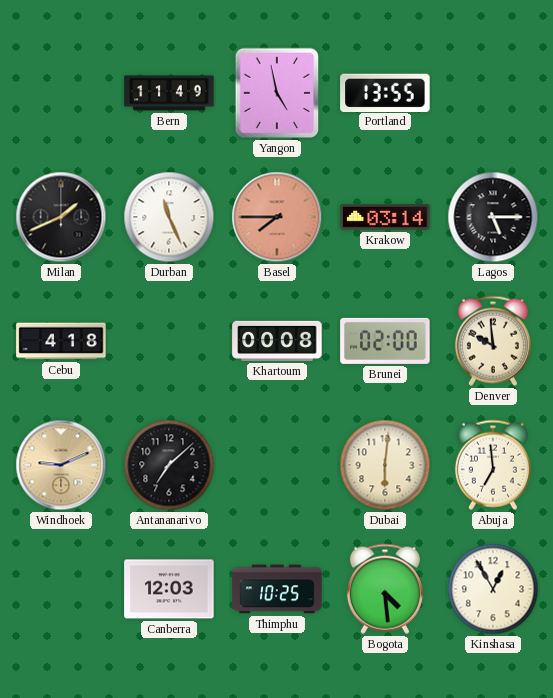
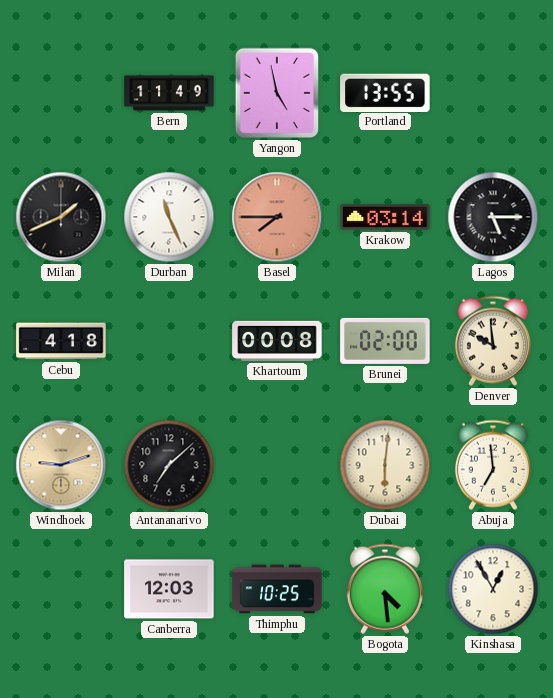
Windhoek: 9:11 -> 9:12
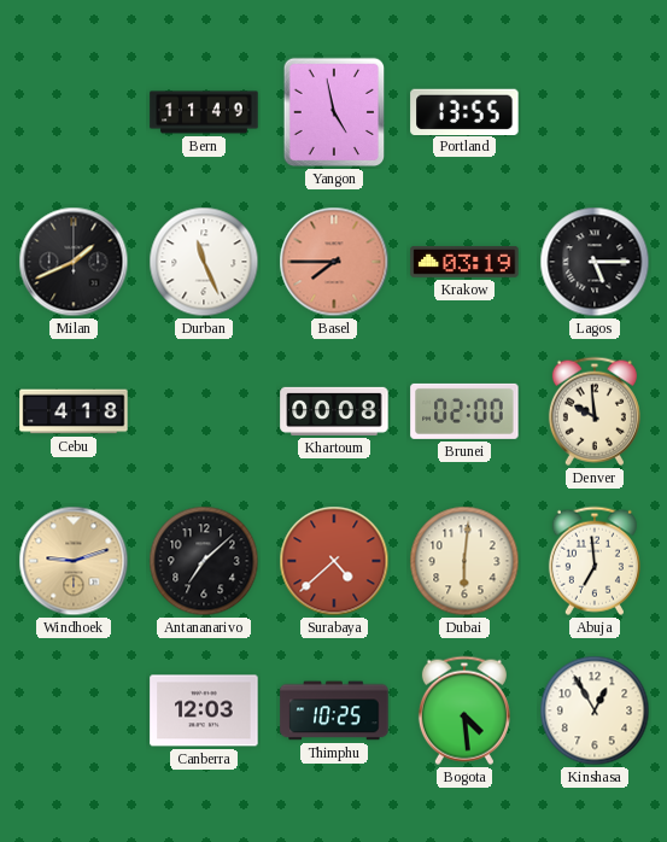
Krakow: 03:14 -> 03:19
Surabaya: none -> 4:38
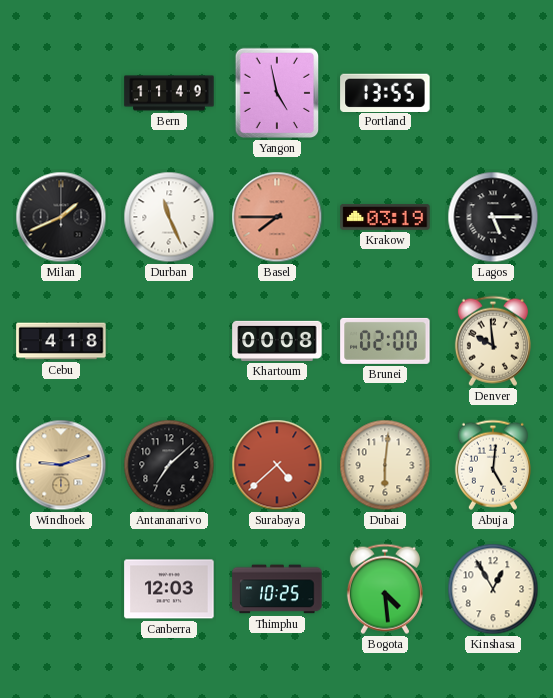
Abuja: 6:59 -> 5:01
